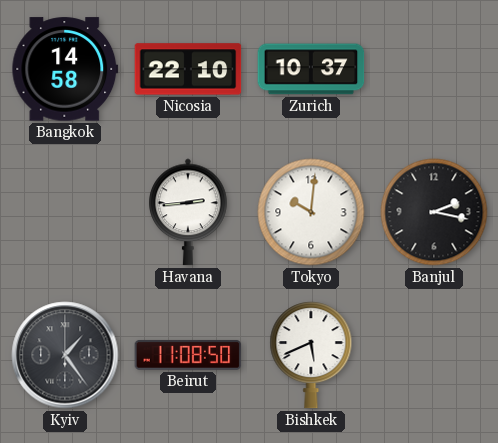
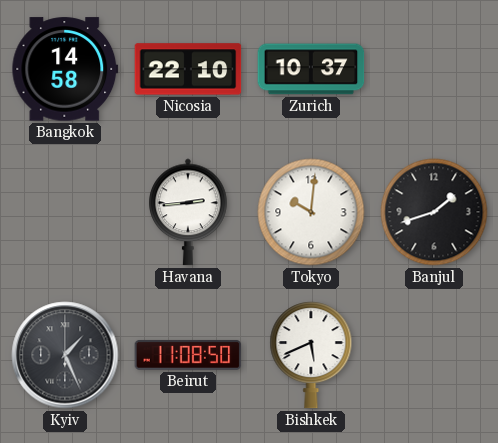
Banjul: 2:17 -> 1:42
Kyiv: 1:24 -> 1:26
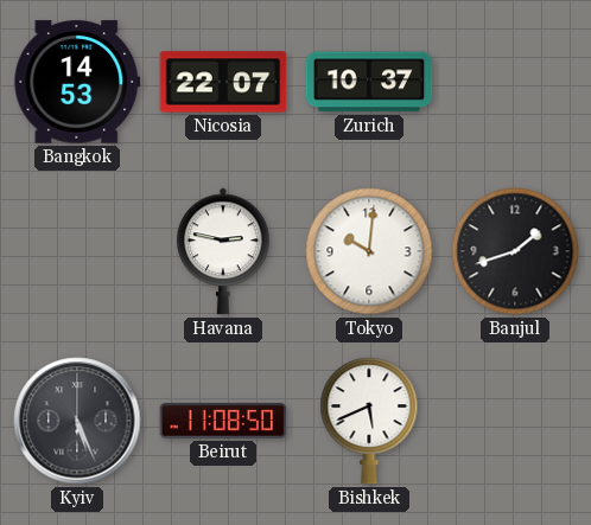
Bangkok: 14:58 -> 14:53
Nicosia: 22:10 -> 22:07
Havana: 2:44 -> 2:47
Kyiv: 1:26 -> 5:26
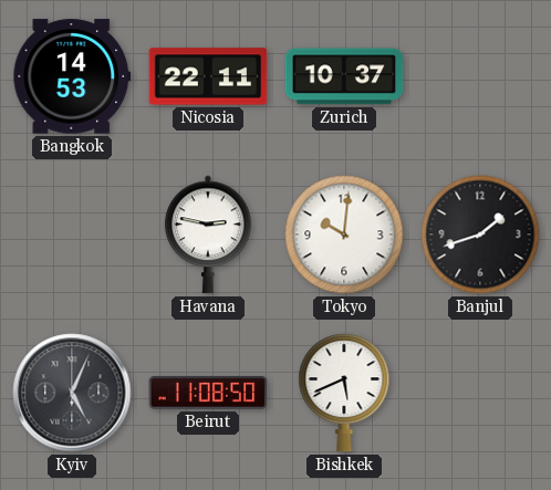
Nicosia: 22:07 -> 22:11
Kyiv: 5:26 -> 5:04
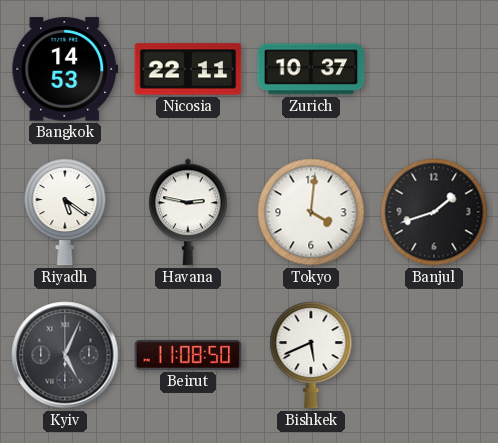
Riyadh: none -> 5:21
Tokyo: 10:01 -> 4:01
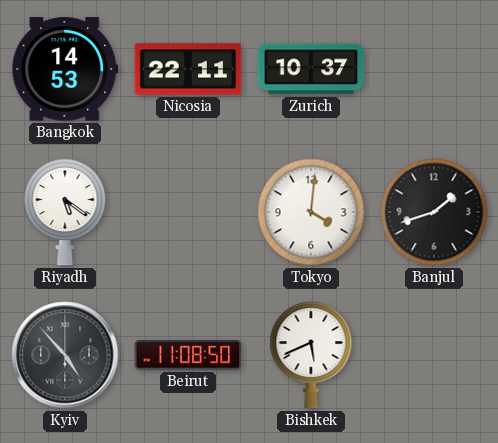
Havana: 2:47 -> none
Kyiv: 5:04 -> 4:53
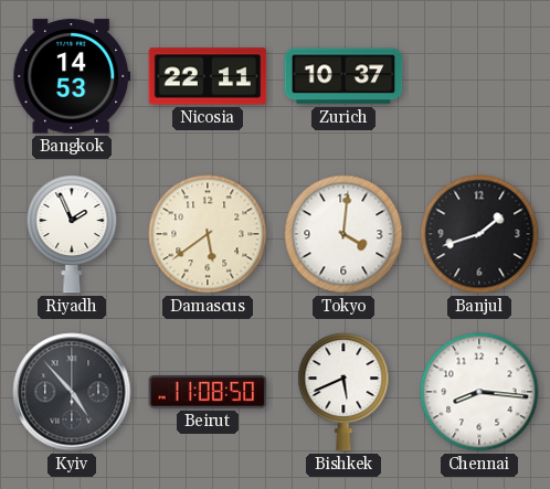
Riyadh: 5:21 -> 1:56
Damascus: none -> 5:39
Chennai: none -> 8:16
